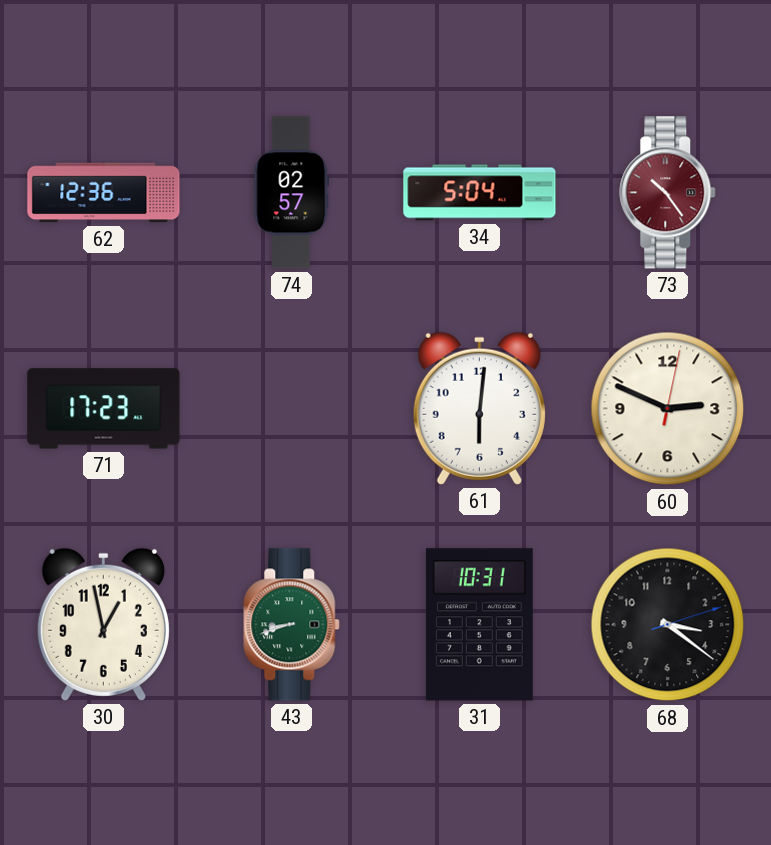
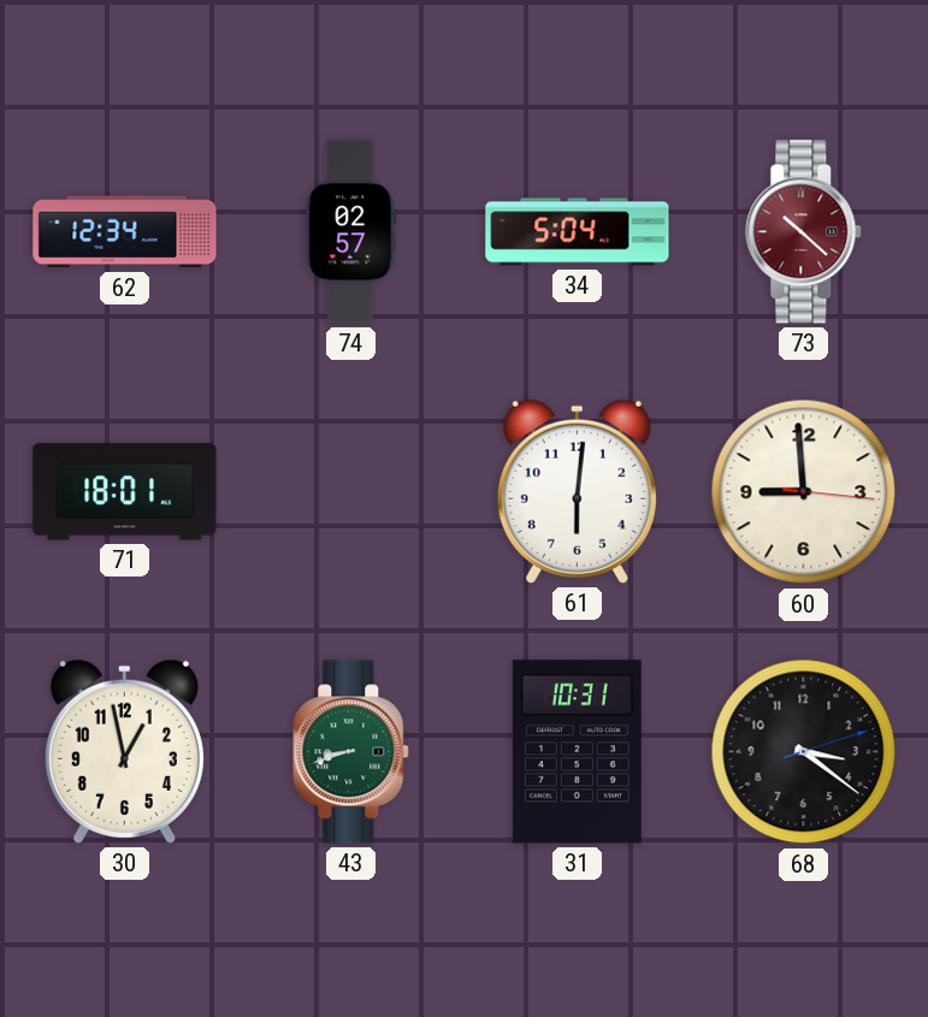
62: 12:36 -> 12:34
73: 10:24 -> 10:22
71: 17:23 -> 18:01
60: 2:49 -> 8:59
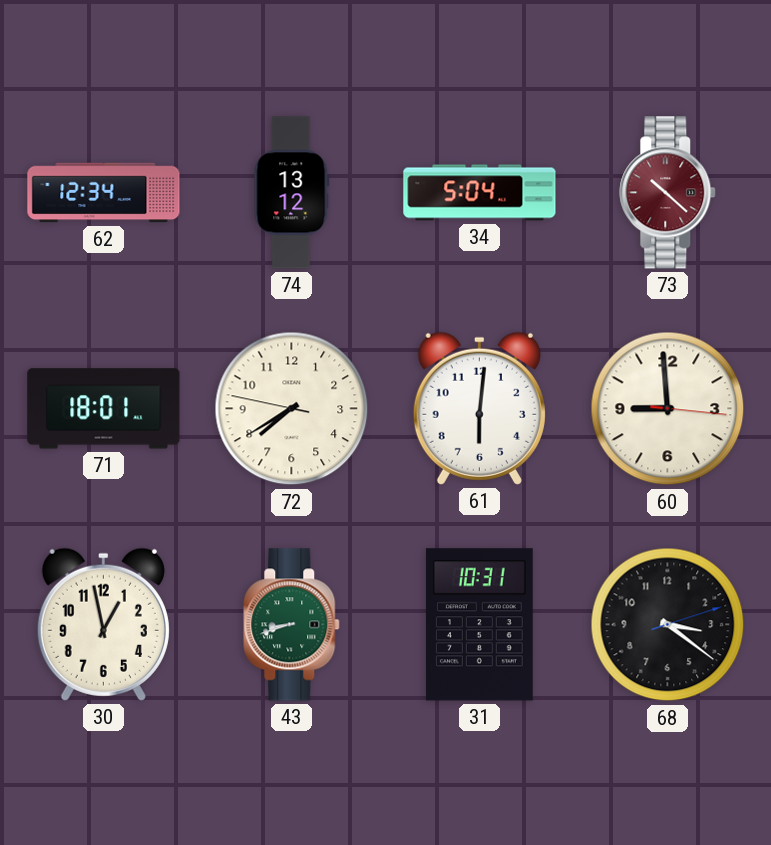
74: 02:57 -> 13:12
72: none -> 7:39
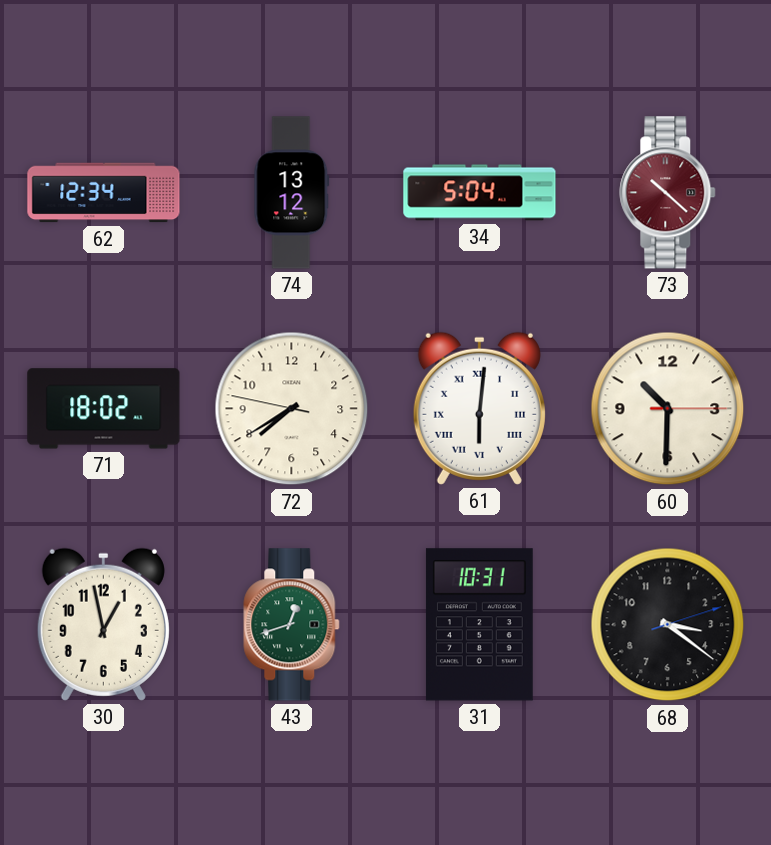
71: 18:01 -> 18:02
61 numerals: Arabic -> Roman
60: 8:59 -> 10:30
43: 8:42 -> 12:42
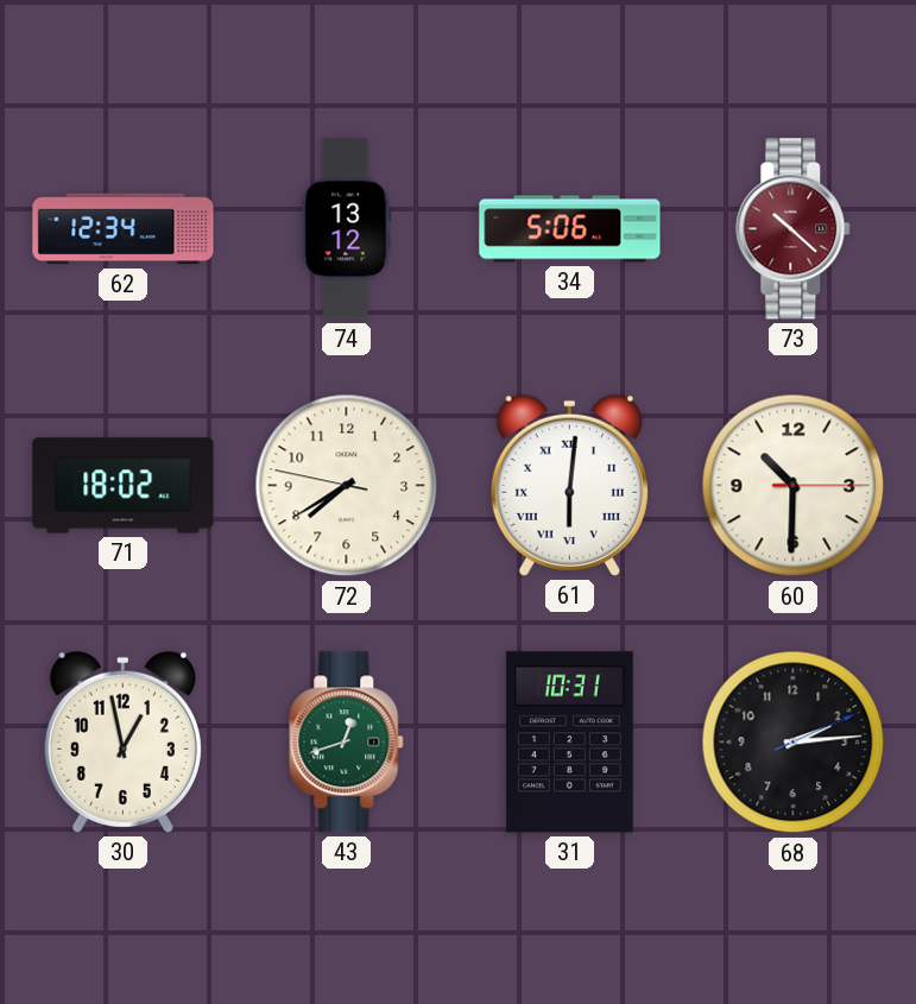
34: 5:04 -> 5:06
68: 3:21 -> 2:14
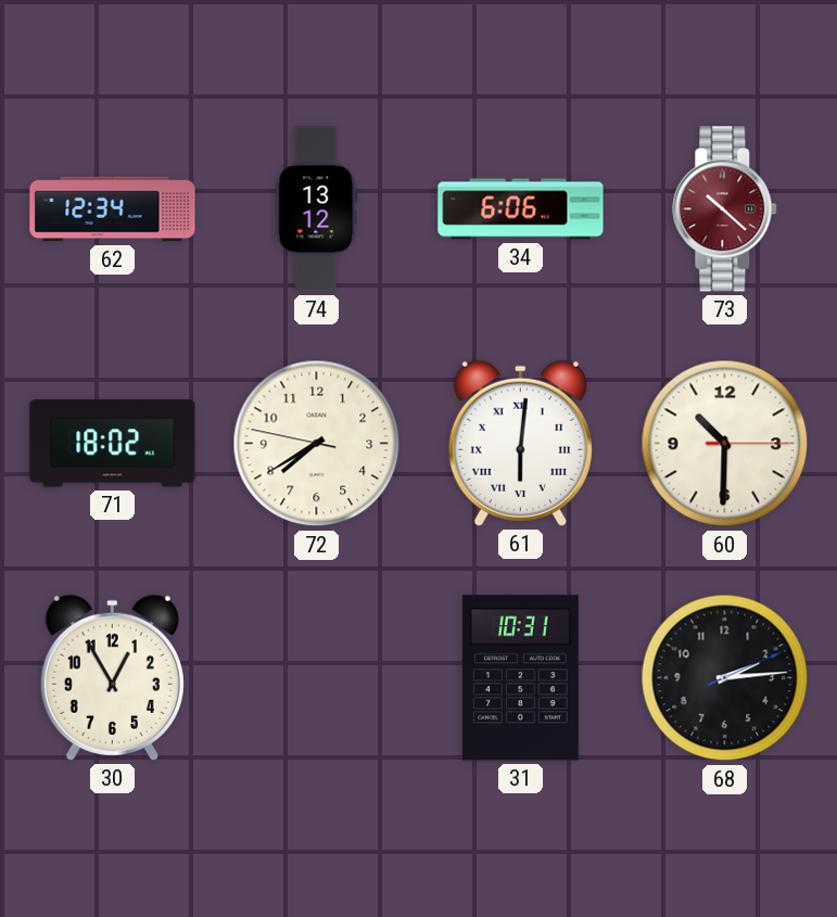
34: 5:06 -> 6:06
30: 12:58 -> 12:55
43: 12:42 -> none
